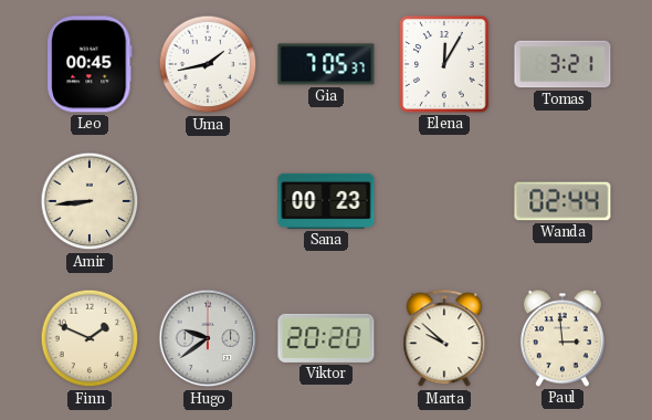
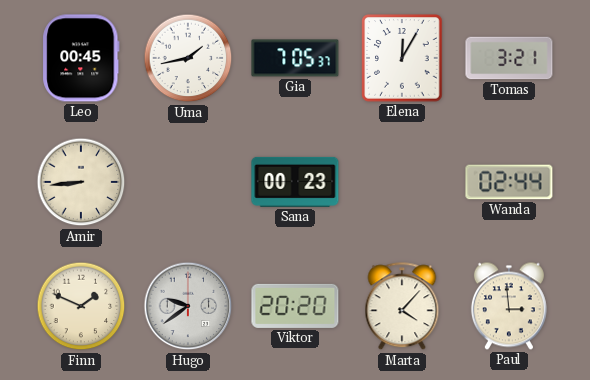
Marta: 9:52 -> 4:07
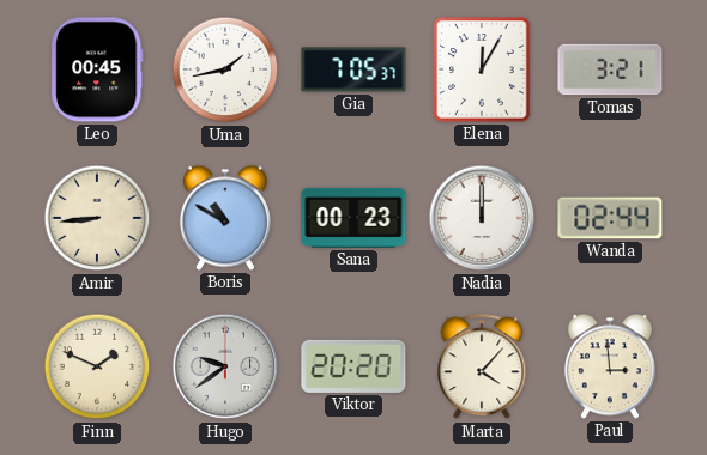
Boris: none -> 10:50
Nadia: none -> 12:00
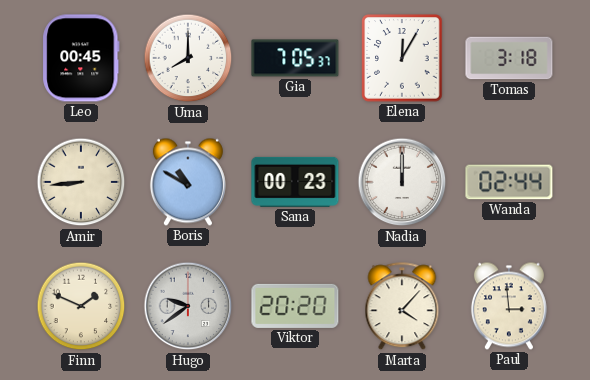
Uma: 1:43 -> 8:00
Tomas: 3:21 -> 3:18
